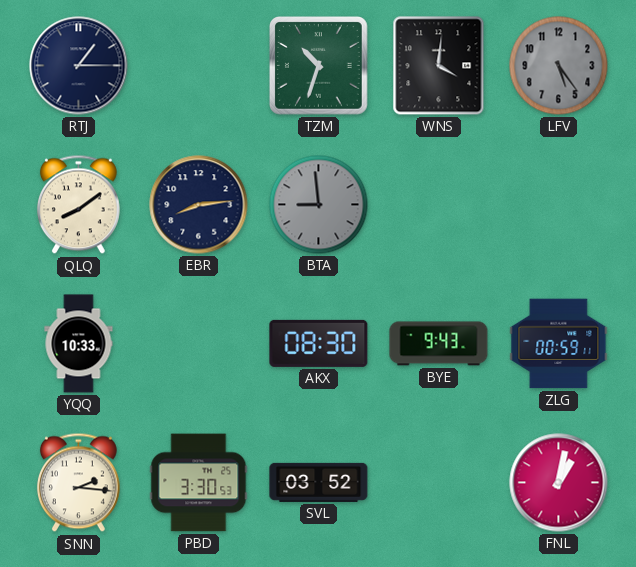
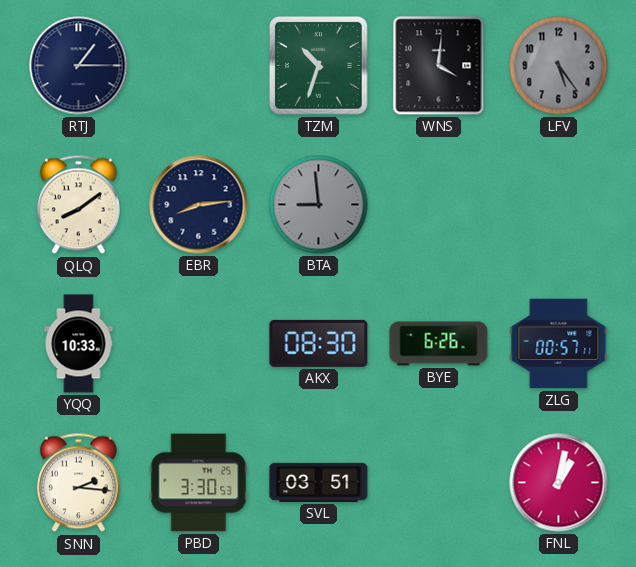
BYE: 9:43 -> 6:26
ZLG: 00:59 -> 00:57
SVL: 03:52 -> 03:51
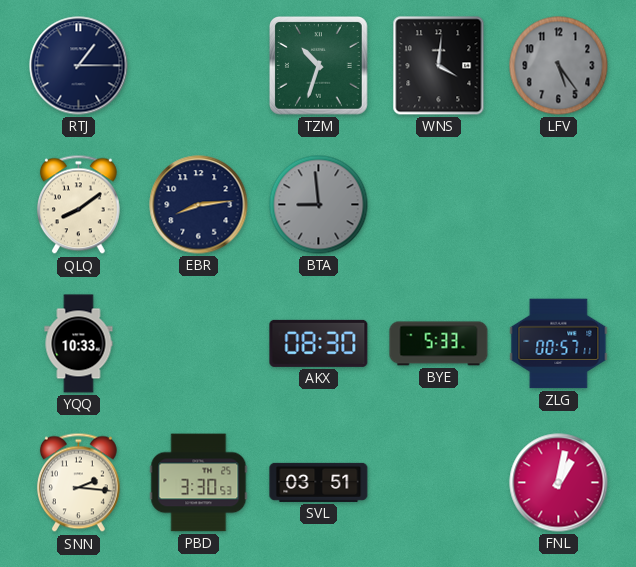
BYE: 6:26 -> 5:33
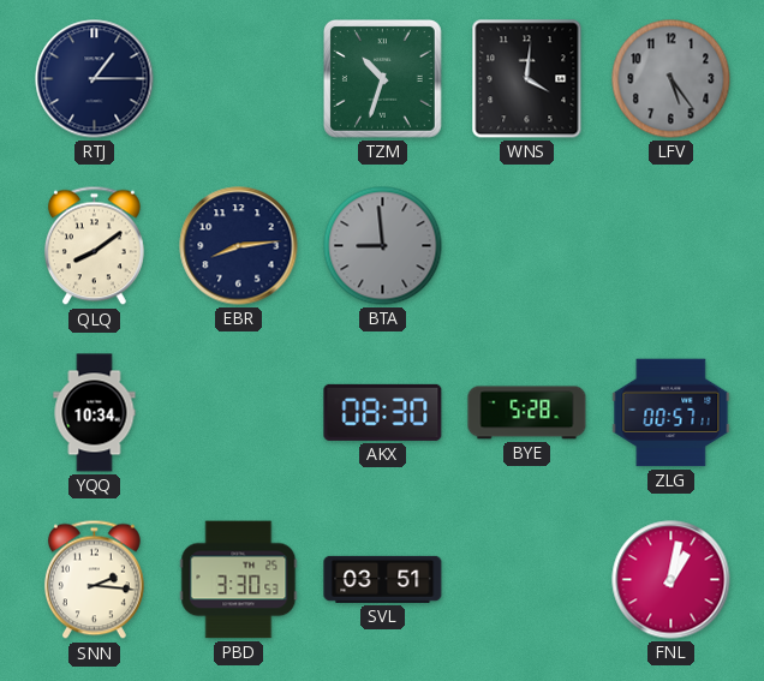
YQQ: 10:33 -> 10:34
BYE: 5:33 -> 5:28
